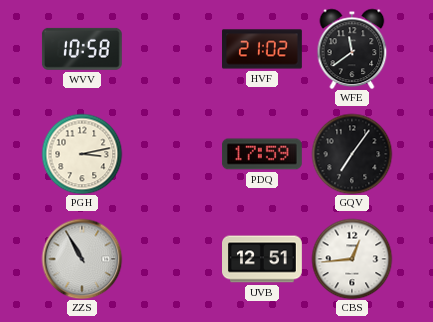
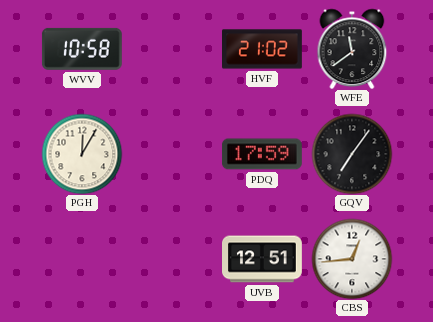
PGH: 3:13 -> 12:05
ZZS: 10:55 -> none
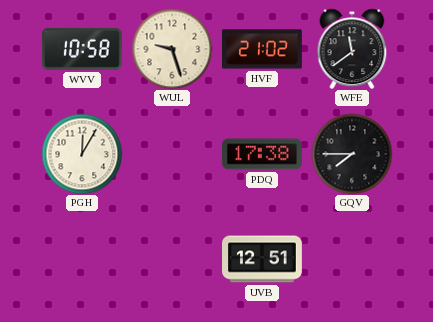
WUL: none -> 9:27
PDQ: 17:59 -> 17:38
GQV: 7:06 -> 7:45
CBS: 12:44 -> none
